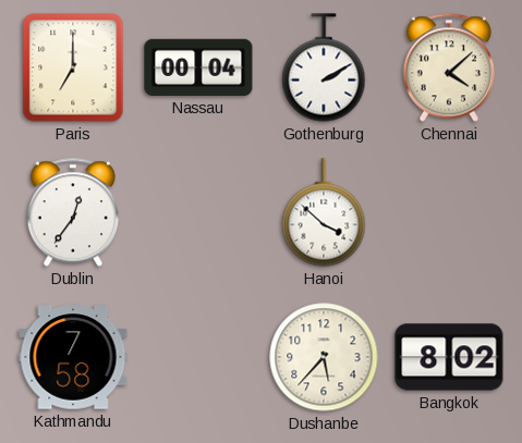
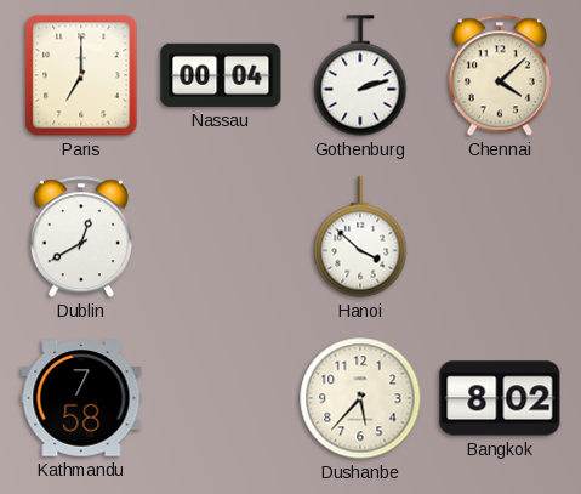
Gothenburg: 2:10 -> 2:12
Dublin: 12:36 -> 12:40
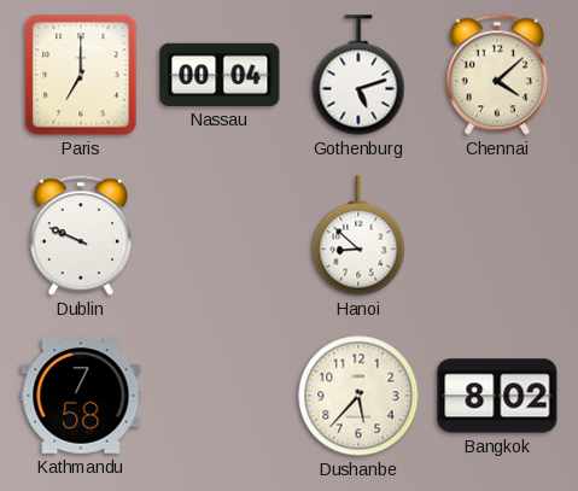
Gothenburg: 2:12 -> 5:12
Dublin: 12:40 -> 9:49
Hanoi: 3:52 -> 8:52
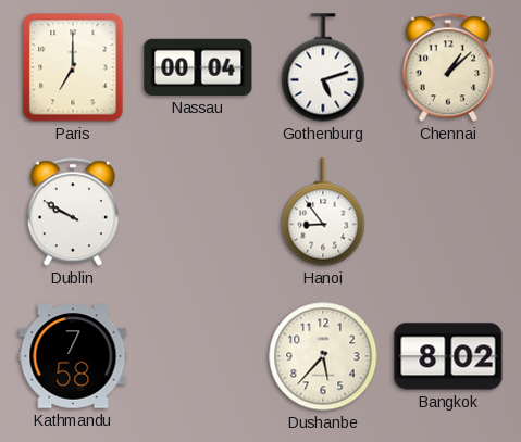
Chennai: 4:08 -> 1:08
Dublin: 9:49 -> 9:50
Hanoi: 8:52 -> 8:54
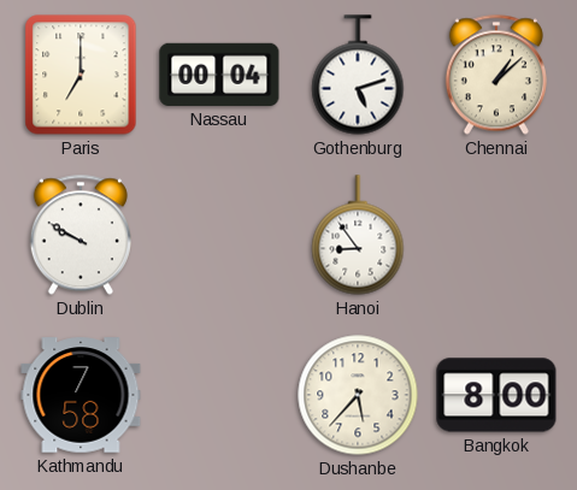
Bangkok: 8:02 -> 8:00
